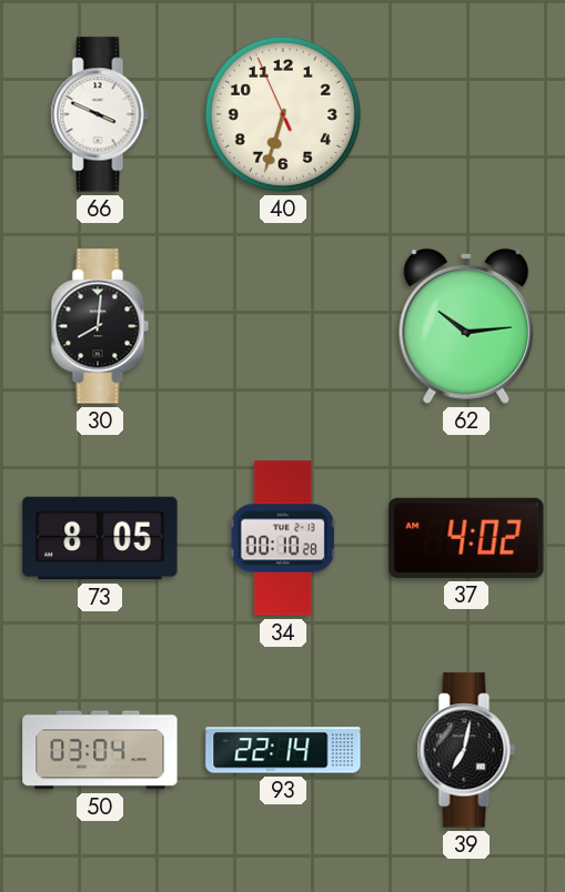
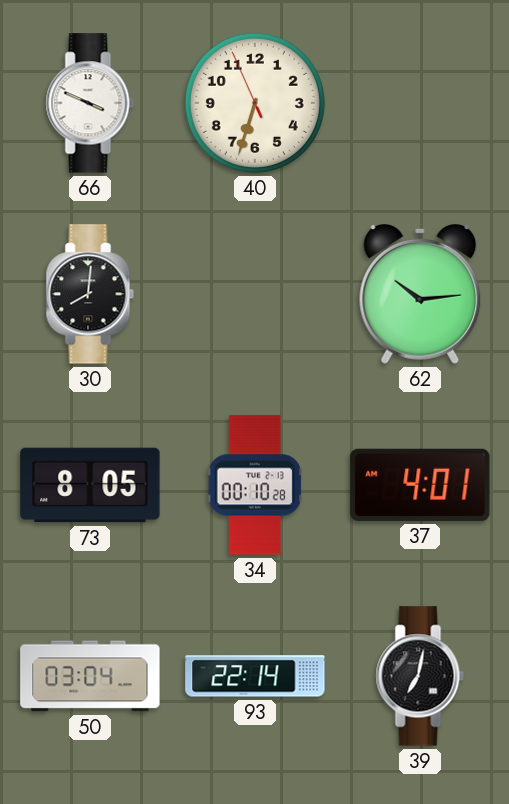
37: 4:02 -> 4:01
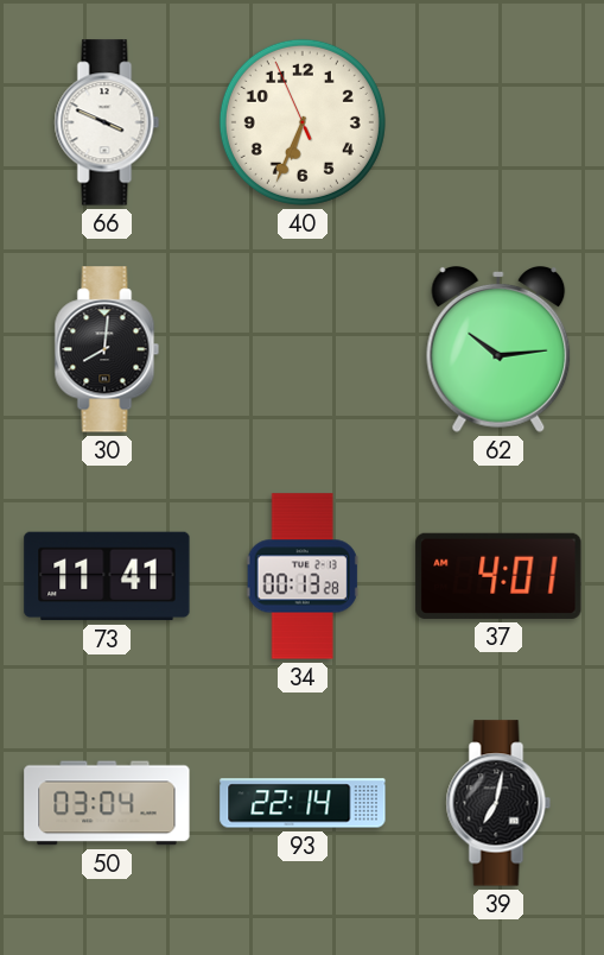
40: 6:32 -> 6:33
73: 8:05 -> 11:41
34: 00:10 -> 00:13
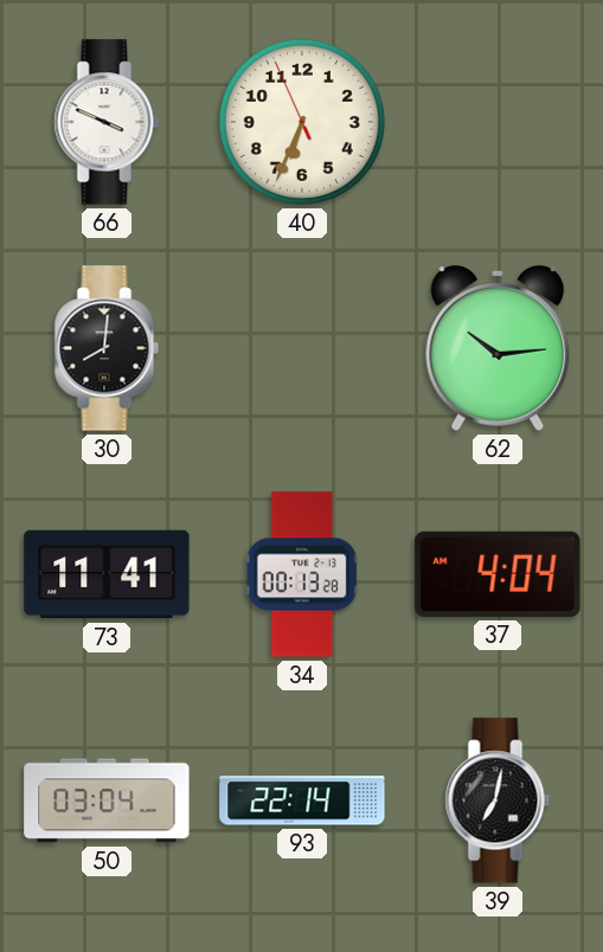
37: 4:01 -> 4:04
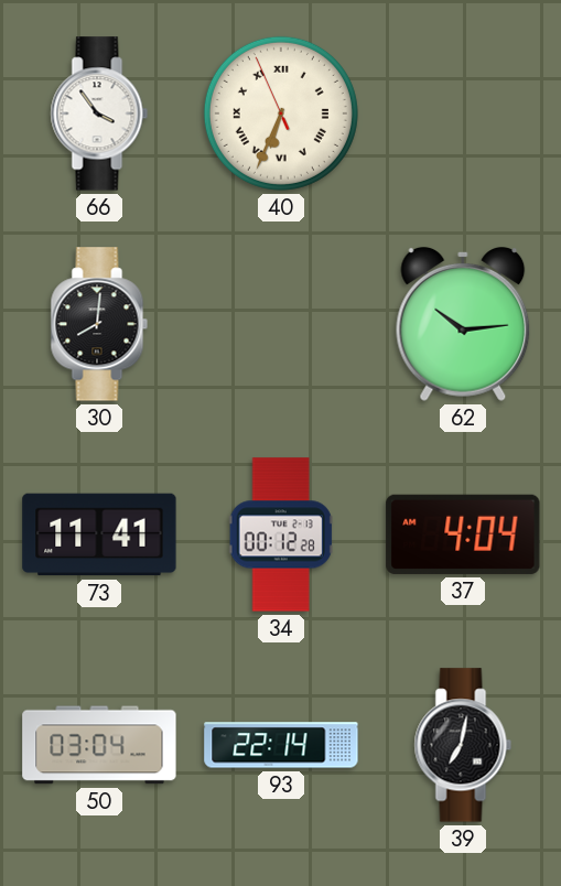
66: 3:49 -> 3:54
40 numerals: Arabic -> Roman
34: 00:13 -> 00:12
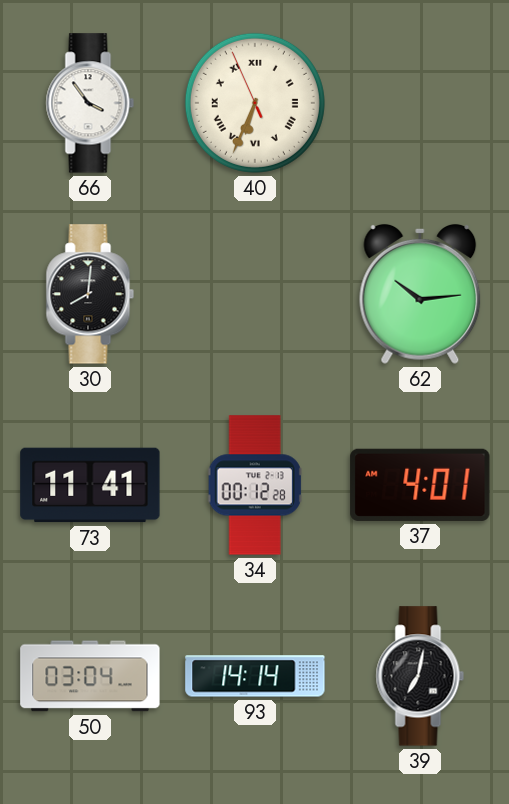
37: 4:04 -> 4:01
93: 22:14 -> 14:14
